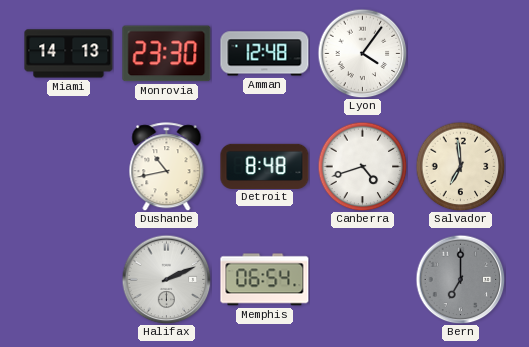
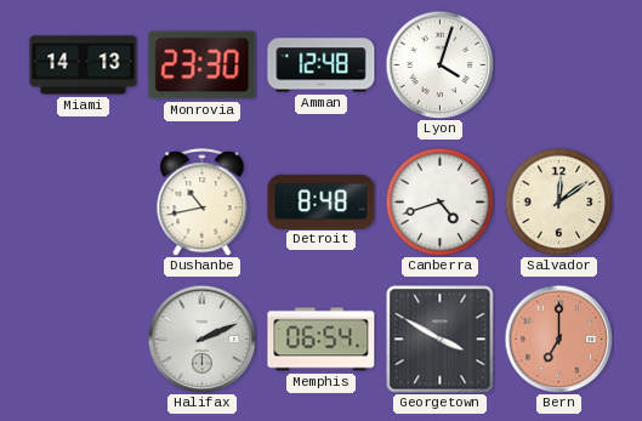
Lyon: 4:06 -> 4:03
Salvador: 6:59 -> 12:09
Georgetown: none -> 3:50
Bern dial: grey -> salmon
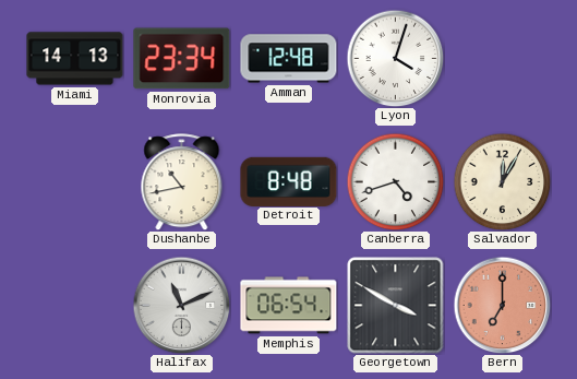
Monrovia: 23:30 -> 23:34
Salvador: 12:09 -> 12:05
Halifax: 2:11 -> 11:11
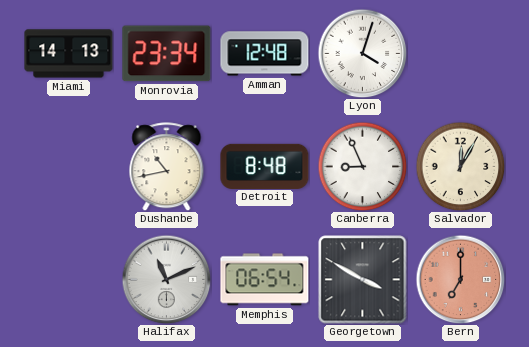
Canberra: 4:42 -> 8:56
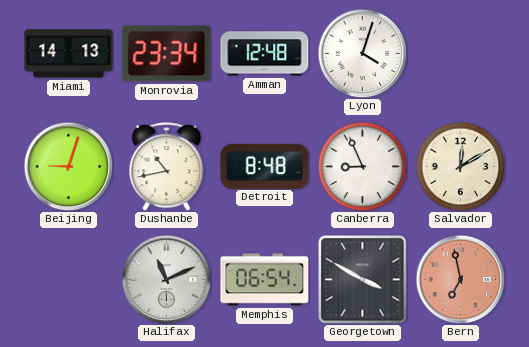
Beijing: none -> 9:03
Salvador: 12:05 -> 12:10
Bern: 7:00 -> 6:58
